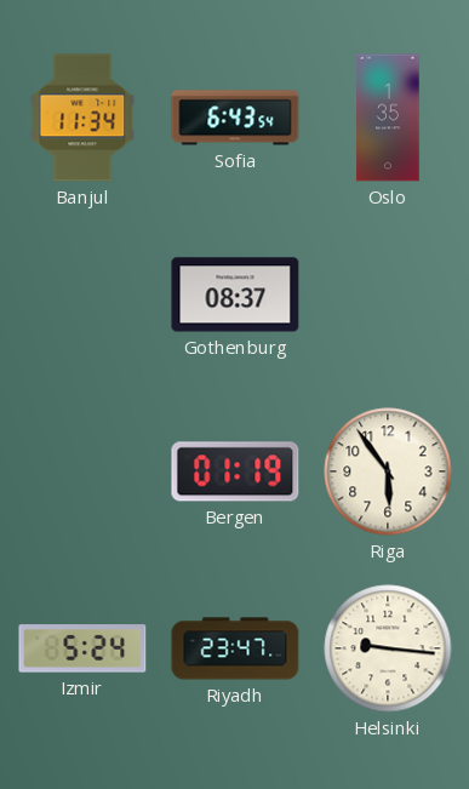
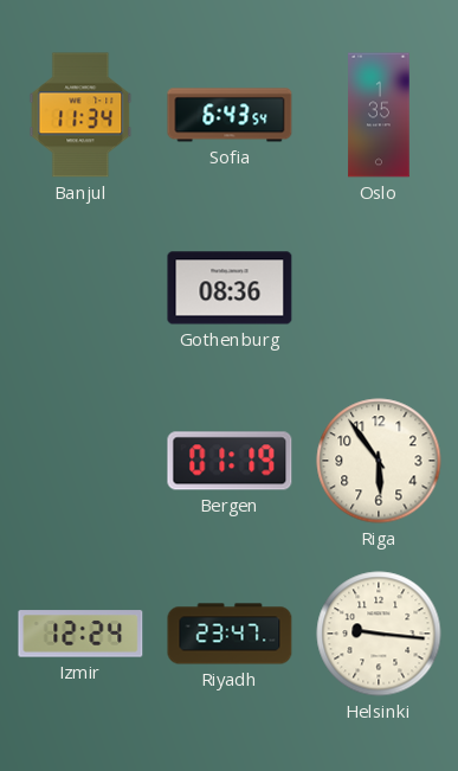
Gothenburg: 08:37 -> 08:36
Izmir: 5:24 -> 12:24
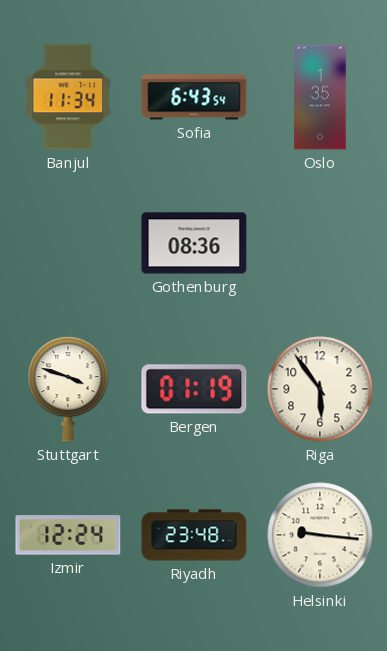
Stuttgart: none -> 3:48
Riyadh: 23:47 -> 23:48
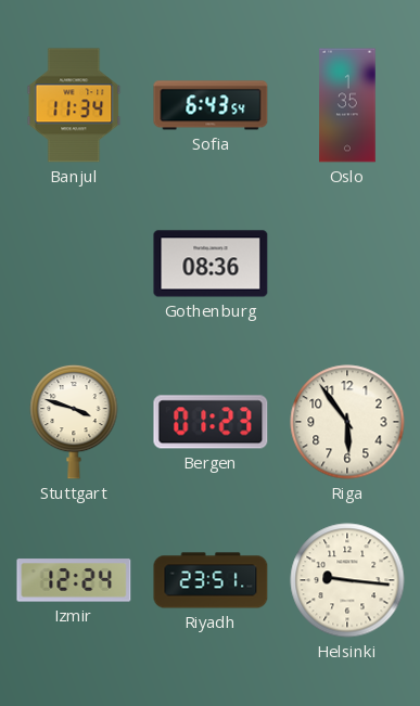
Bergen: 01:19 -> 01:23
Riyadh: 23:48 -> 23:51
